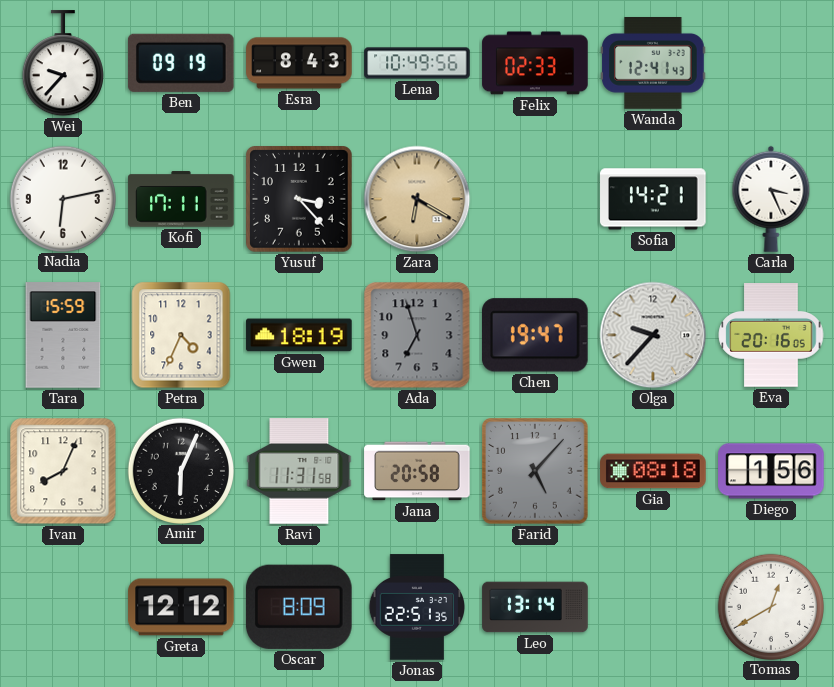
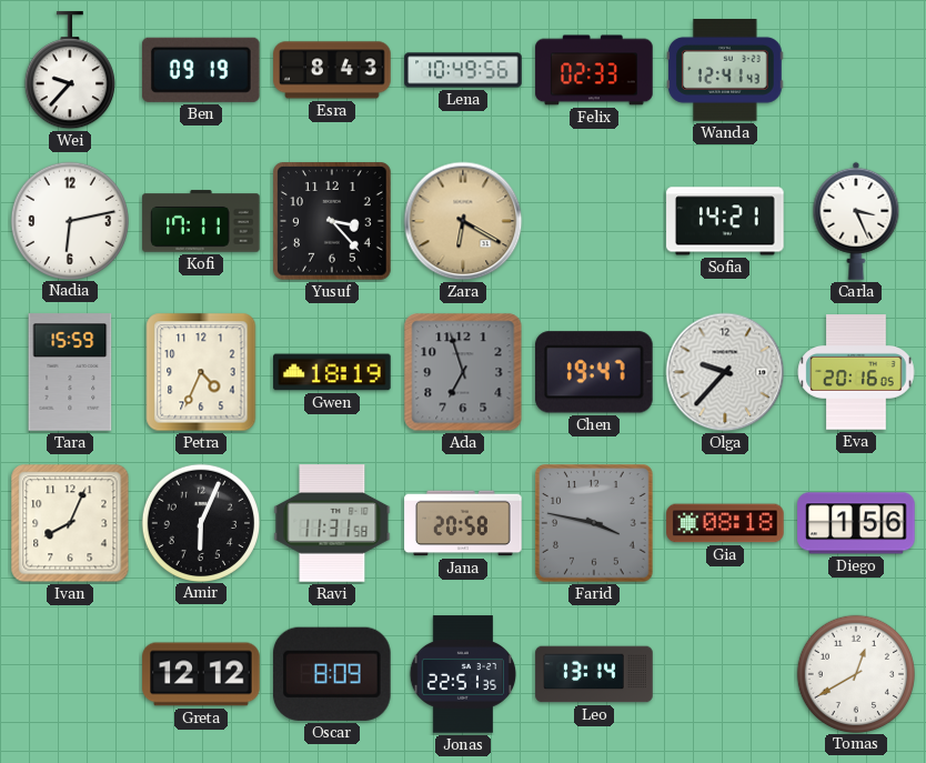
Farid: 5:07 -> 3:47
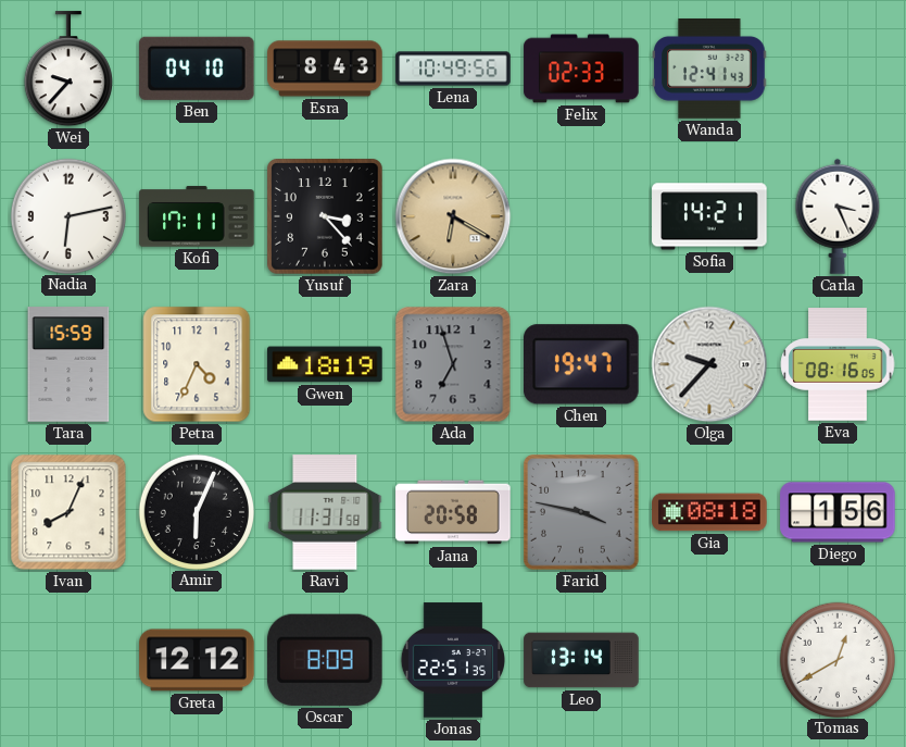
Ben: 09:19 -> 04:10
Eva: 20:16 -> 08:16
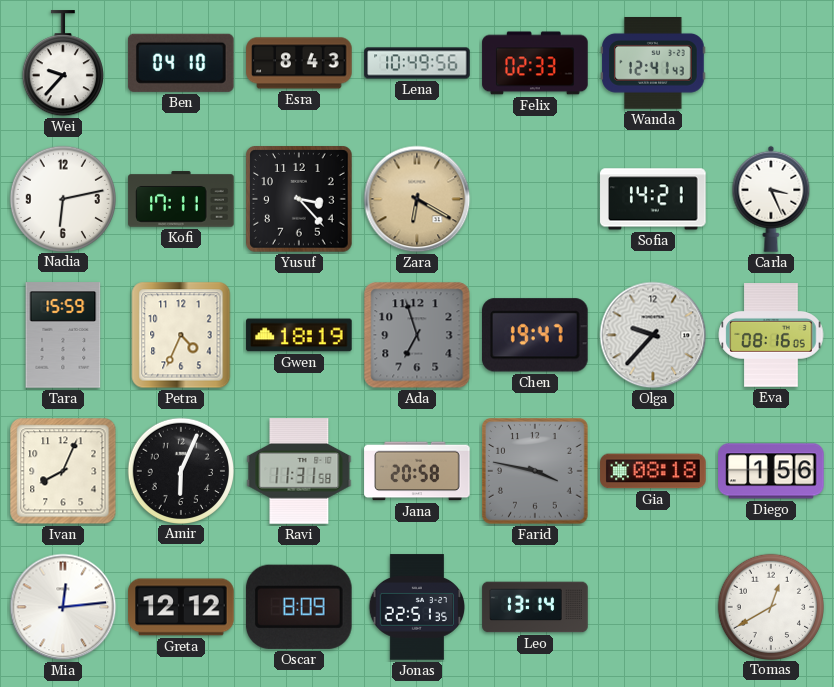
Mia: none -> 12:14
